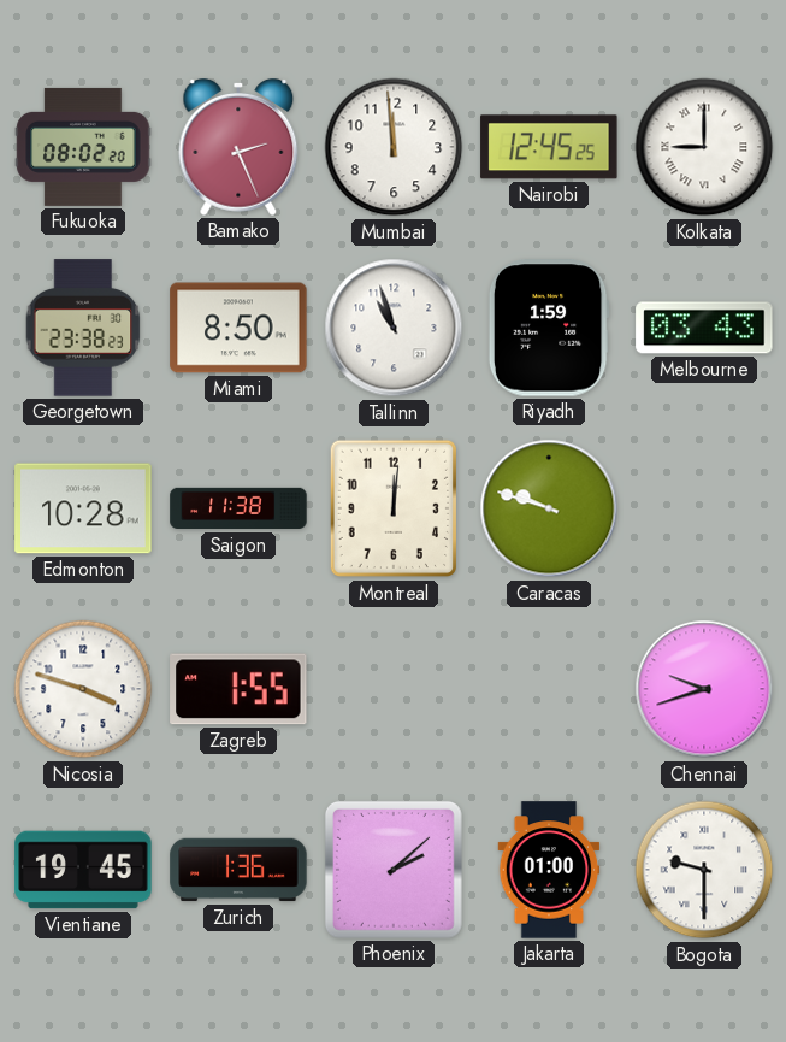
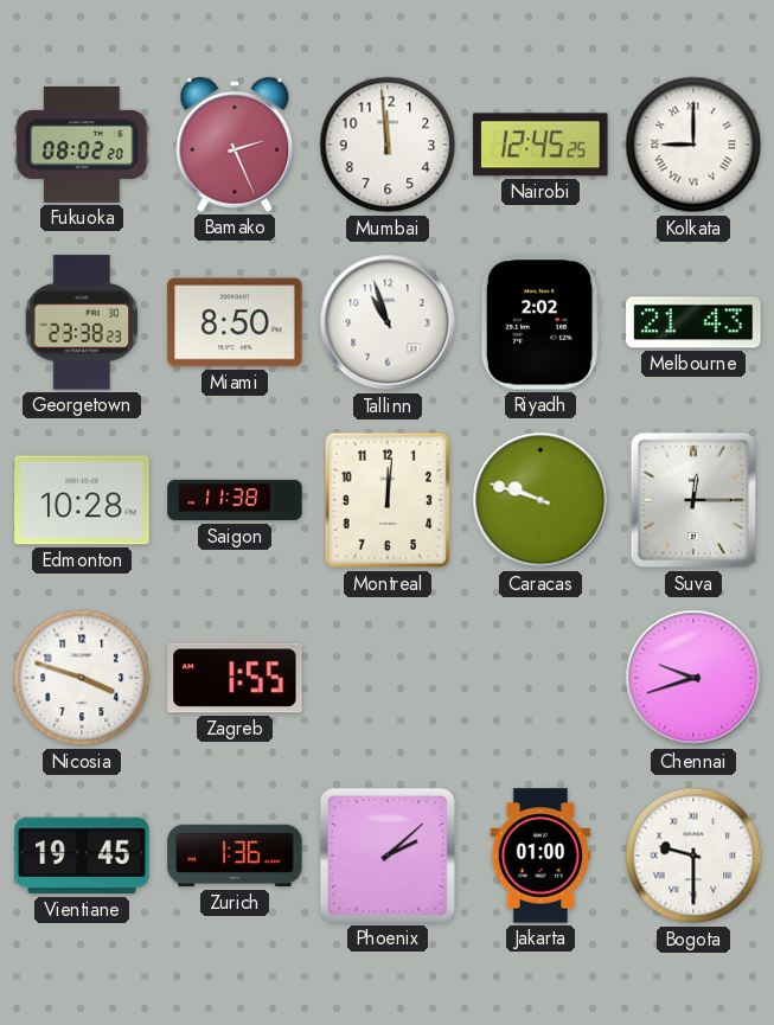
Riyadh: 1:59 -> 2:02
Melbourne: 03:43 -> 21:43
Suva: none -> 12:15
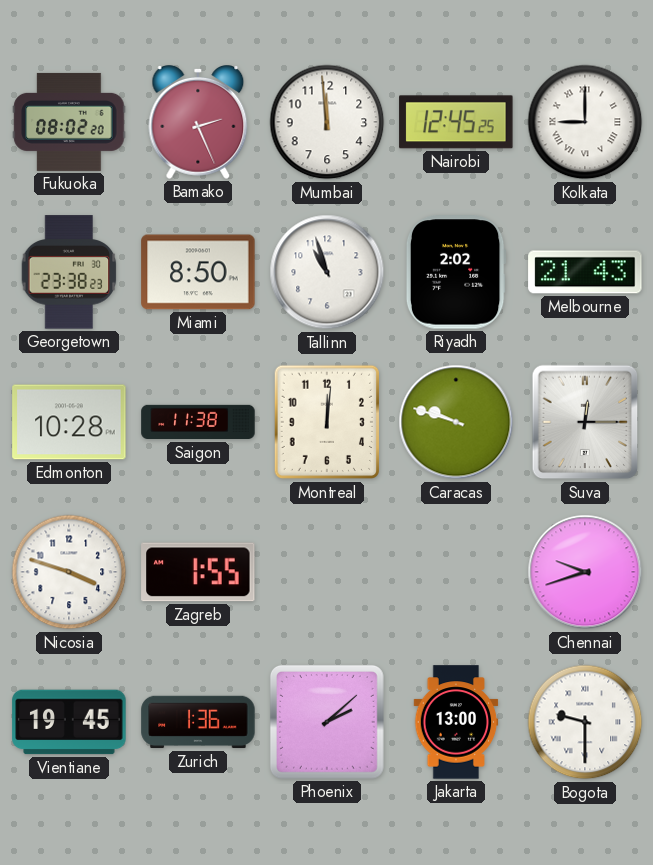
Jakarta: 01:00 -> 13:00
